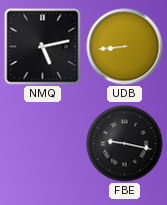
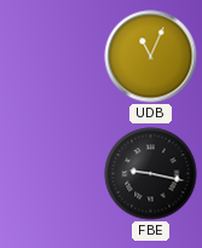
NMQ: 5:13 -> none
UDB: 8:44 -> 11:04
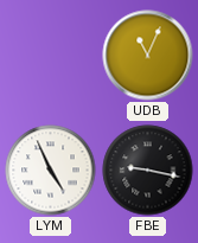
LYM: none -> 4:56
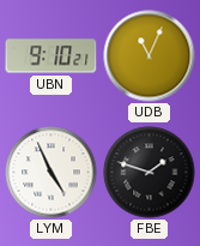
UBN: none -> 9:10
FBE: 9:17 -> 1:48
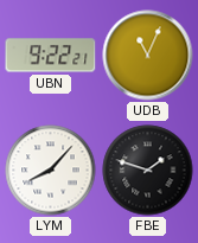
UBN: 9:10 -> 9:22
LYM: 4:56 -> 8:07
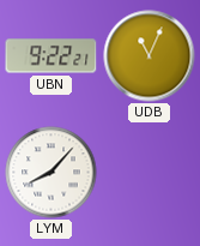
FBE: 1:48 -> none
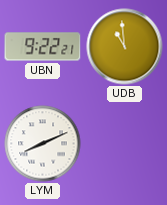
UDB: 11:04 -> 10:59
LYM: 8:07 -> 8:11
